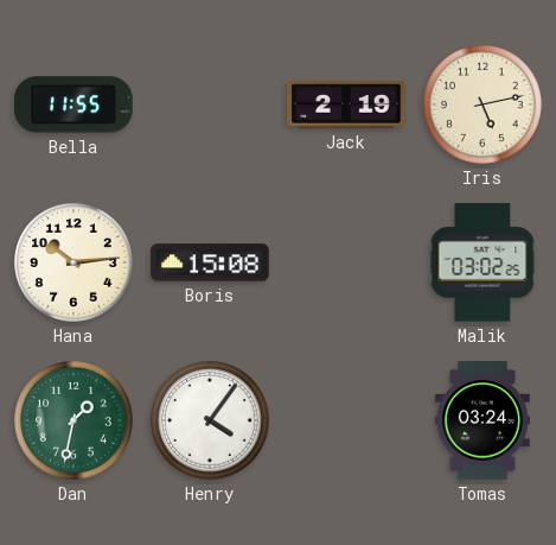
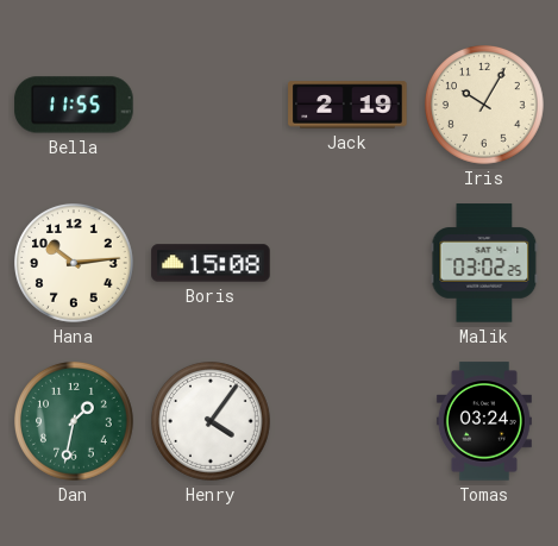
Iris: 5:13 -> 10:05
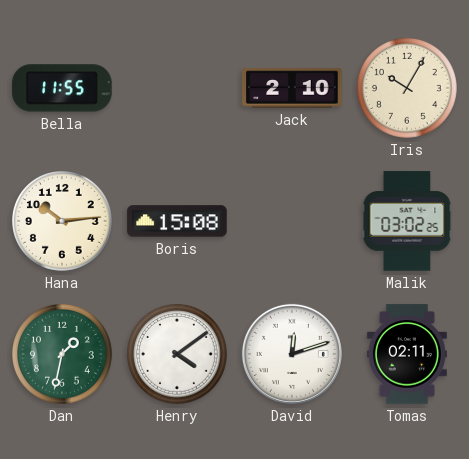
Jack: 2:19 -> 2:10
Henry: 4:06 -> 4:09
David: none -> 12:12
Tomas: 03:24 -> 02:11
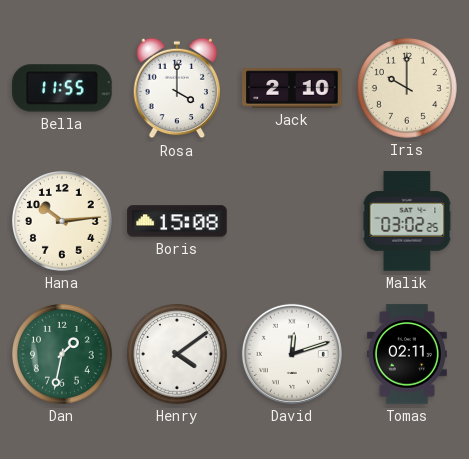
Rosa: none -> 4:00
Iris: 10:05 -> 10:00
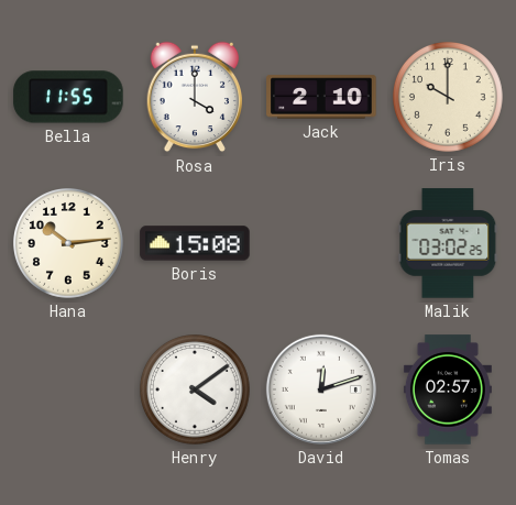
Dan: 1:32 -> none
Tomas: 02:11 -> 02:57
